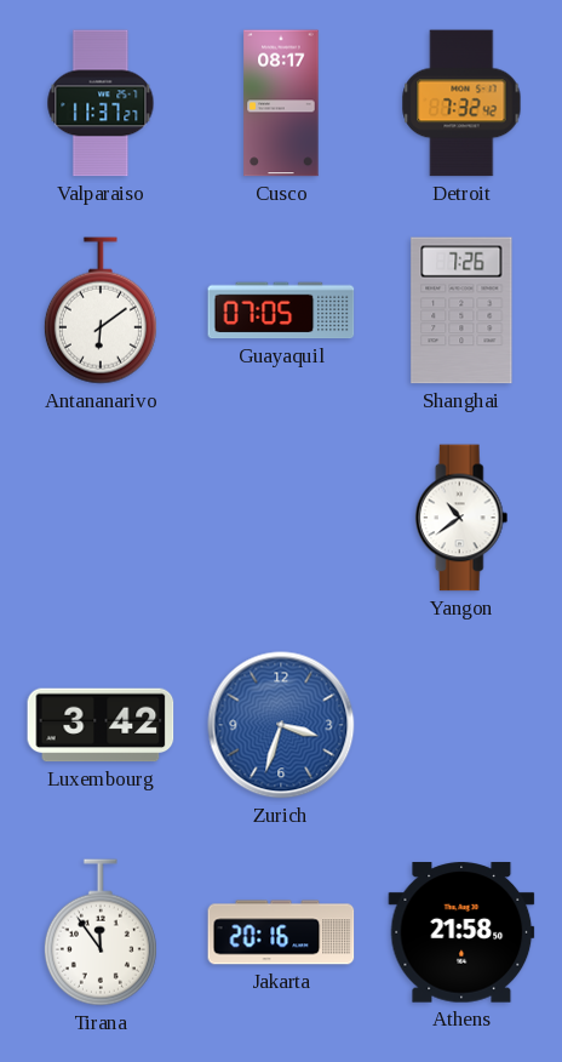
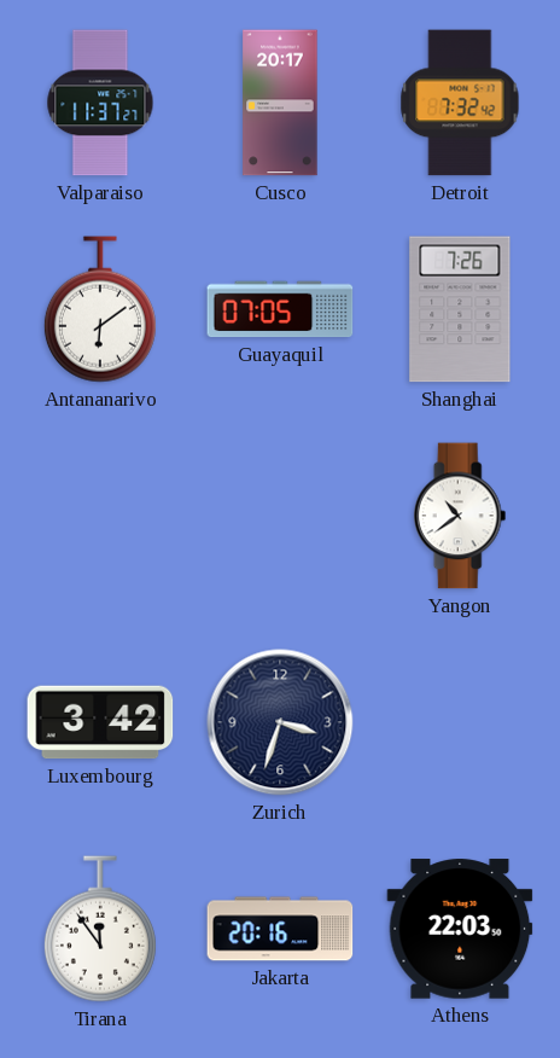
Cusco: 08:17 -> 20:17
Zurich dial: blue -> navy
Athens: 21:58 -> 22:03
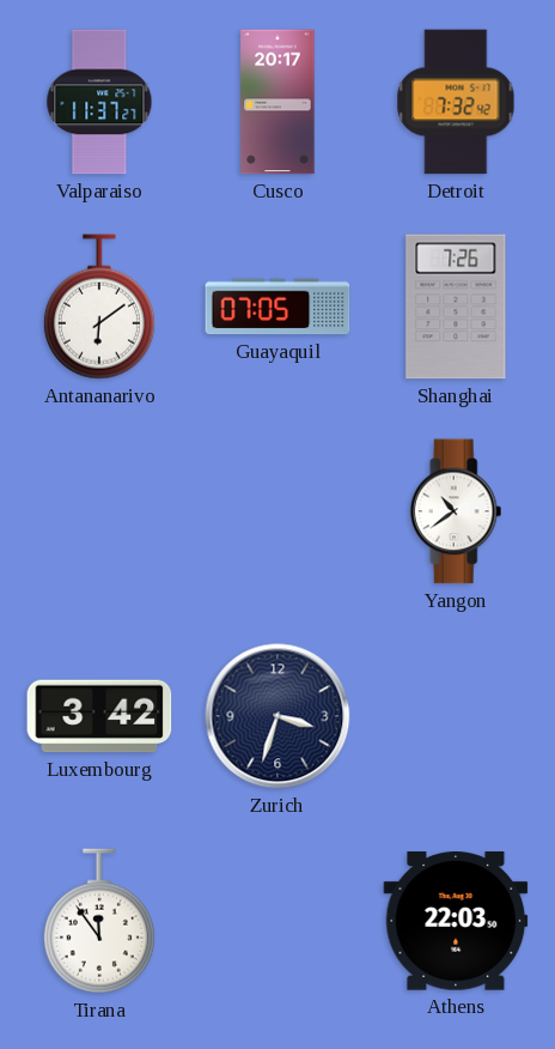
Jakarta: 20:16 -> none
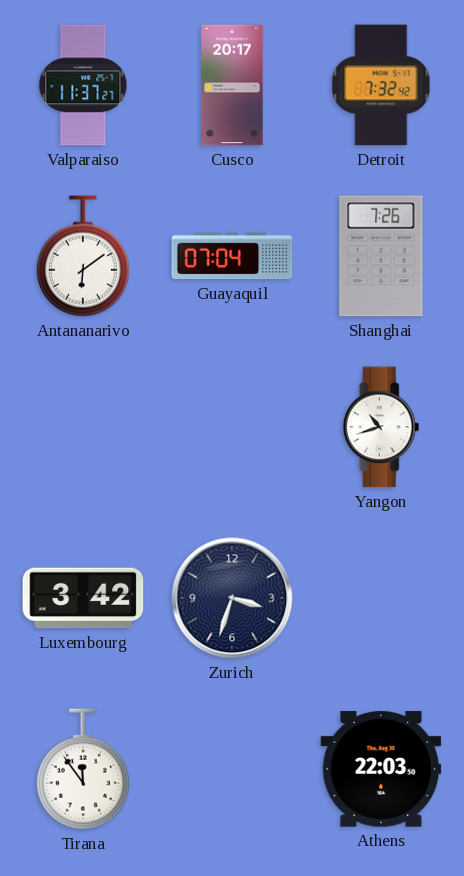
Guayaquil: 07:05 -> 07:04
Yangon: 10:39 -> 10:42
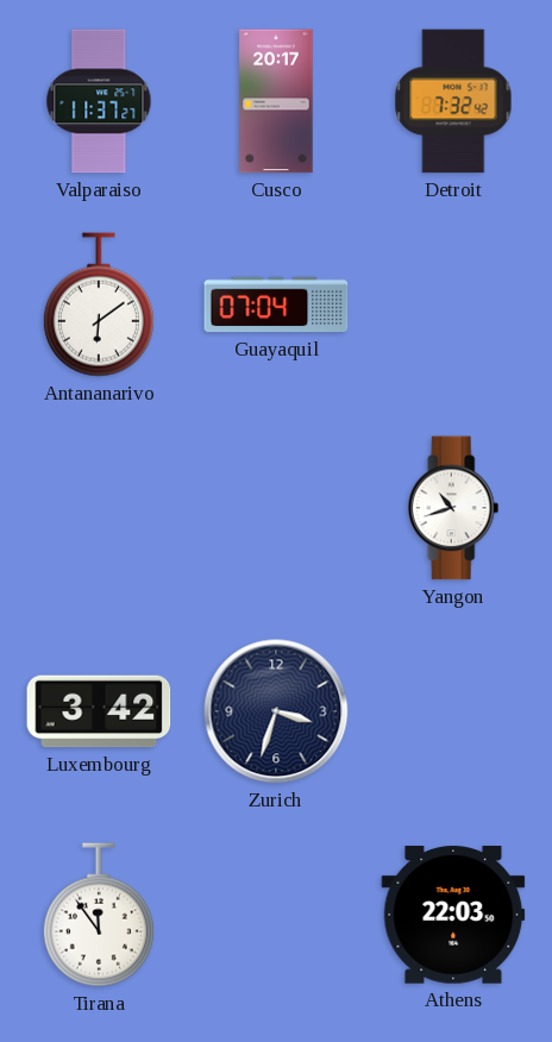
Shanghai: 7:26 -> none
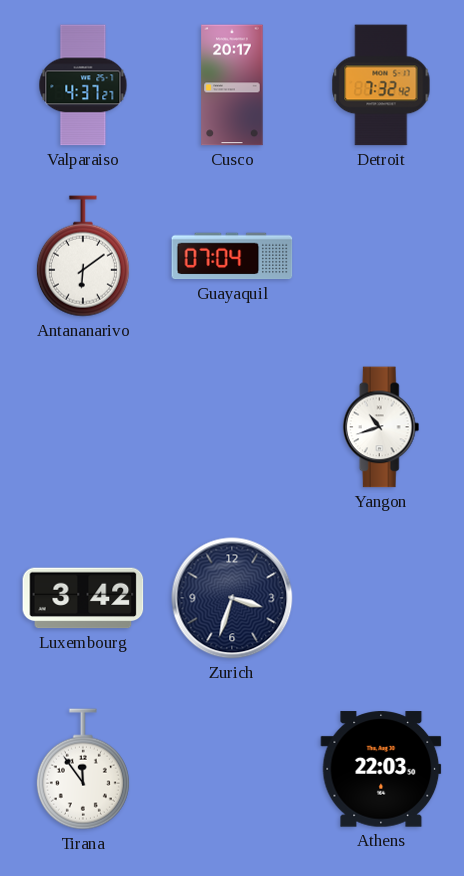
Valparaiso: 11:37 -> 4:37
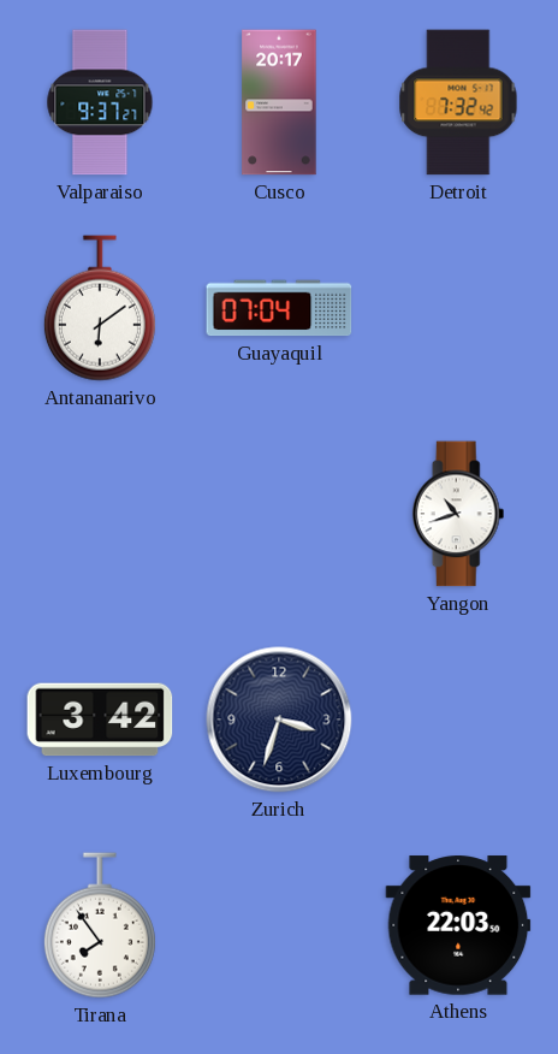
Valparaiso: 4:37 -> 9:37
Tirana: 11:54 -> 7:54
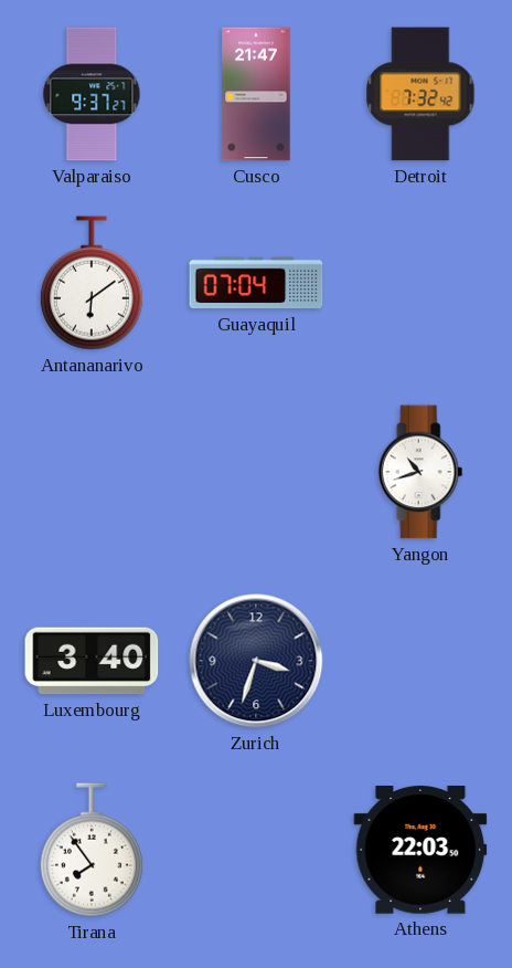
Cusco: 20:17 -> 21:47
Luxembourg: 3:42 -> 3:40
